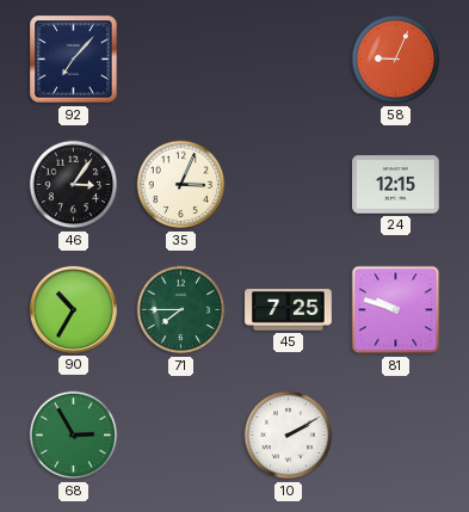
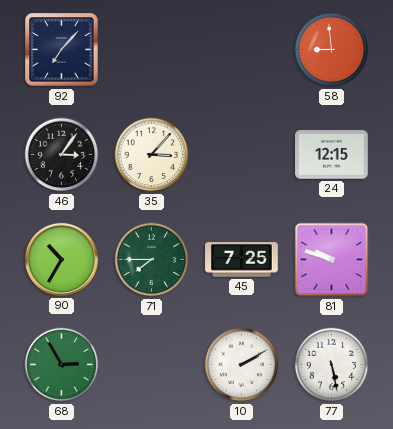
58: 9:04 -> 8:59
35: 3:04 -> 3:07
77: none -> 5:28
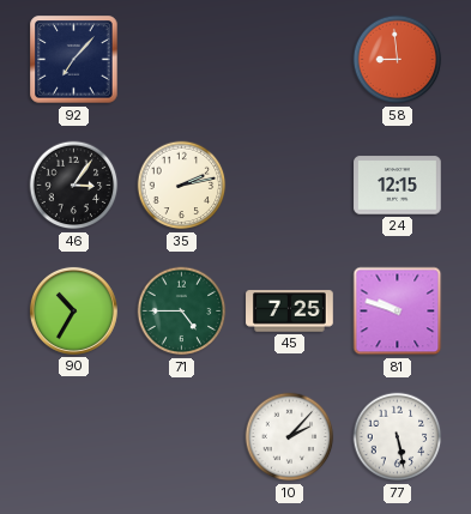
35: 3:07 -> 2:13
71: 7:45 -> 4:45
68: 2:55 -> none
10: 2:10 -> 2:07
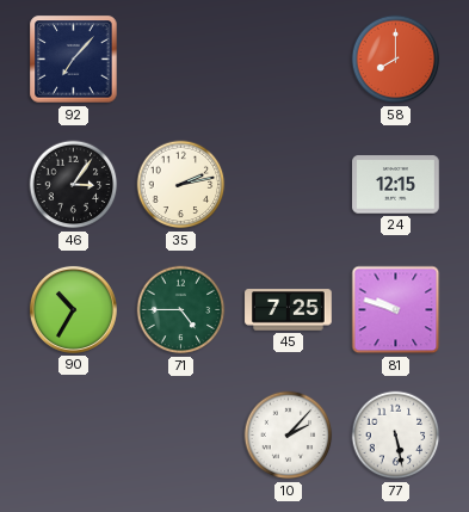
58: 8:59 -> 8:00
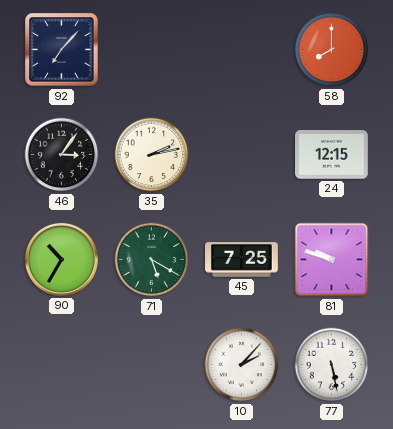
71: 4:45 -> 5:20
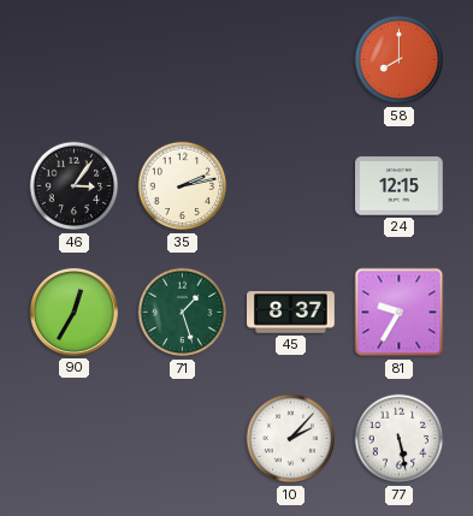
92: 7:07 -> none
90: 10:35 -> 12:35
71: 5:20 -> 1:27
45: 7:25 -> 8:37
81: 9:48 -> 9:35
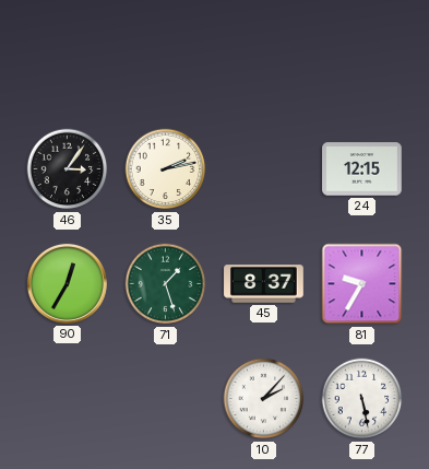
58: 8:00 -> none
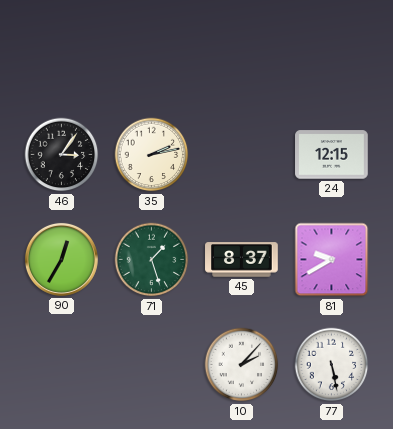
81: 9:35 -> 9:40
